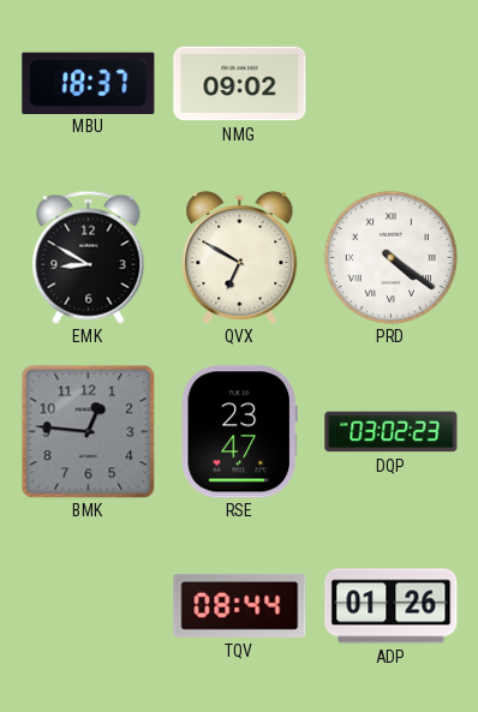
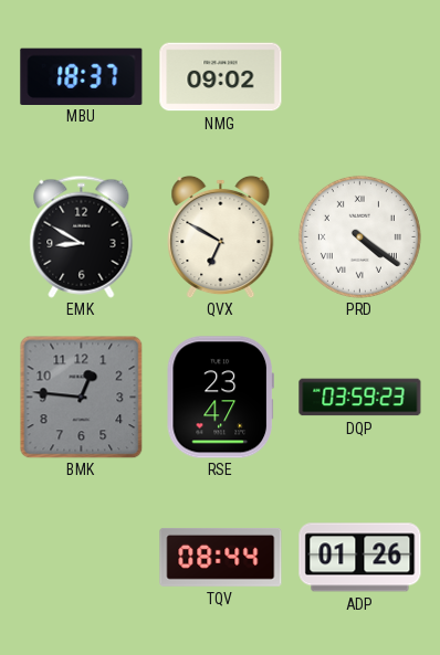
DQP: 03:02 -> 03:59
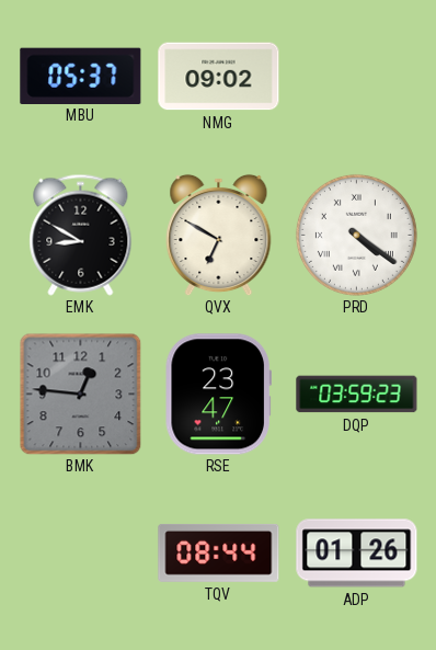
MBU: 18:37 -> 05:37
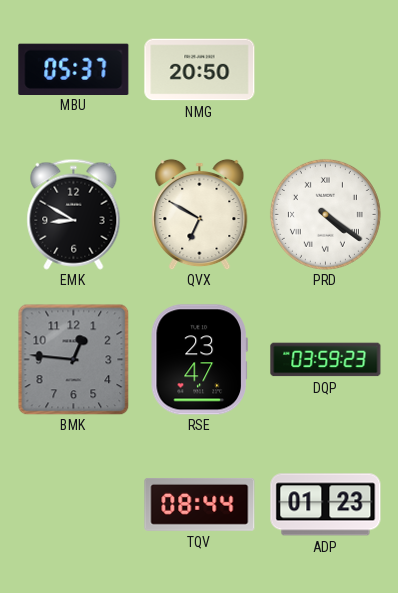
NMG: 09:02 -> 20:50
ADP: 01:26 -> 01:23
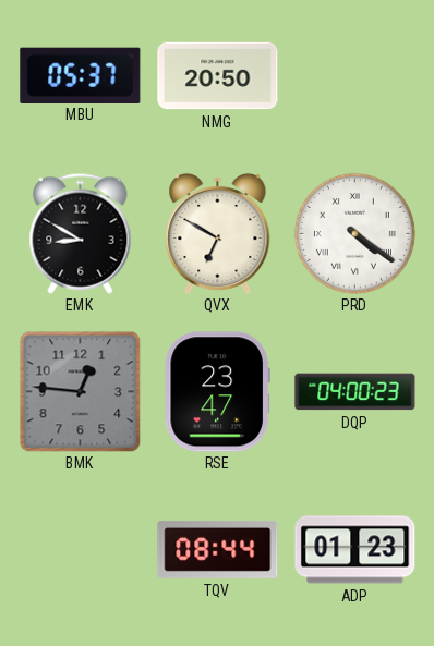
DQP: 03:59 -> 04:00
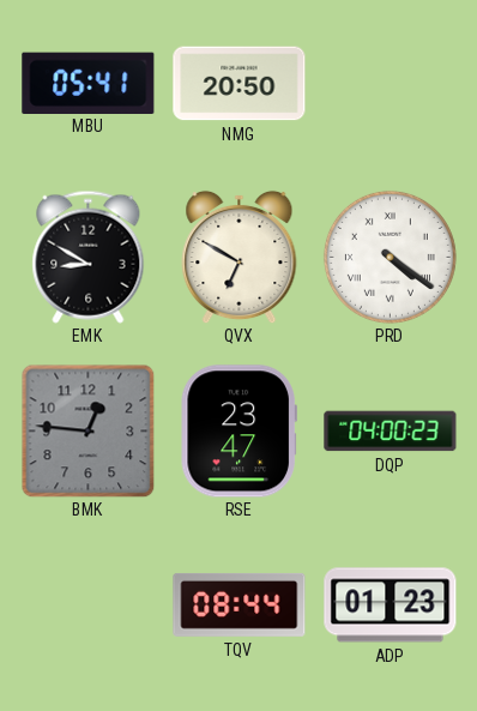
MBU: 05:37 -> 05:41
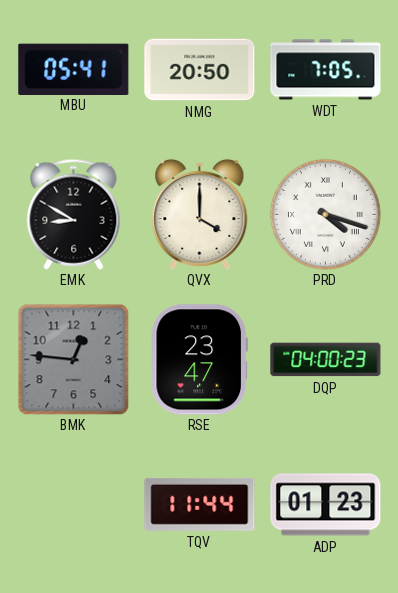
WDT: none -> 7:05
QVX: 6:50 -> 4:00
PRD: 4:21 -> 4:18
TQV: 08:44 -> 11:44
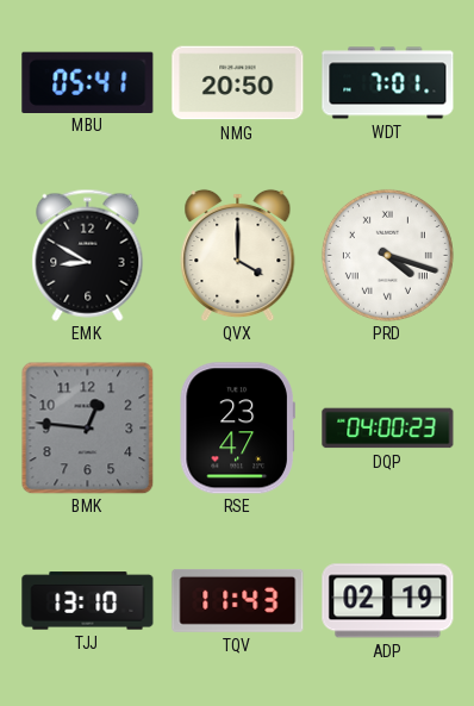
WDT: 7:05 -> 7:01
TJJ: none -> 13:10
TQV: 11:44 -> 11:43
ADP: 01:23 -> 02:19
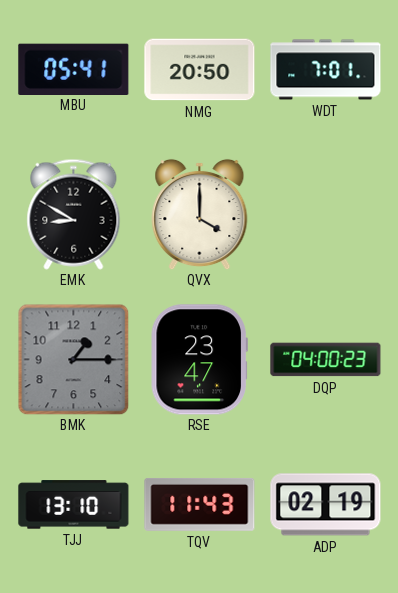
PRD: 4:18 -> none
BMK: 12:46 -> 1:15
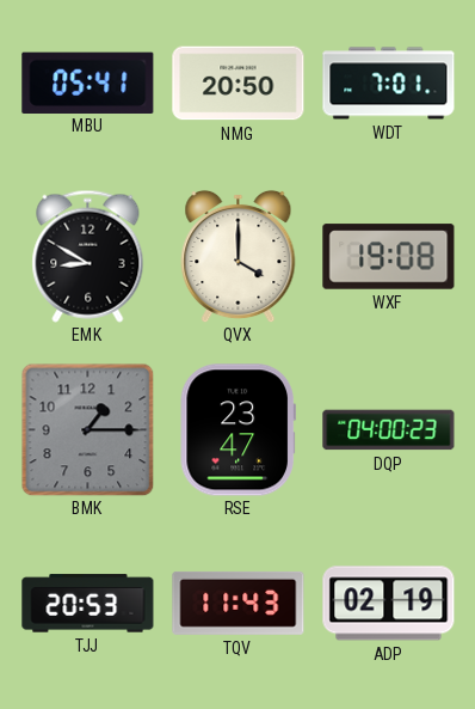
WXF: none -> 19:08
TJJ: 13:10 -> 20:53
